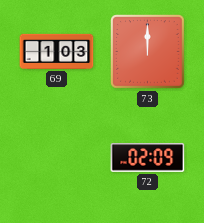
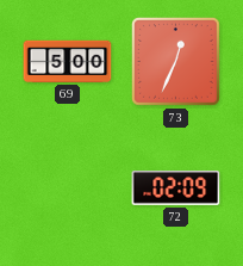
69: 1:03 -> 5:00
73: 12:00 -> 12:34
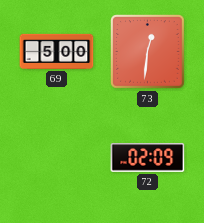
73: 12:34 -> 12:31
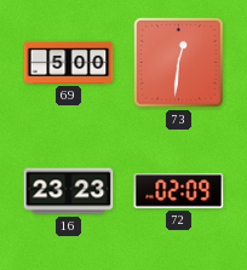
16: none -> 23:23
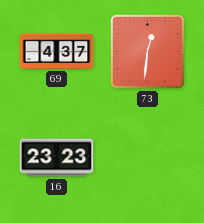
69: 5:00 -> 4:37
72: 02:09 -> none
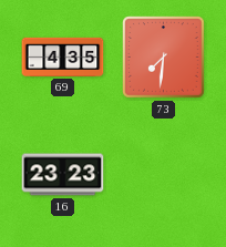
69: 4:37 -> 4:35
73: 12:31 -> 7:31
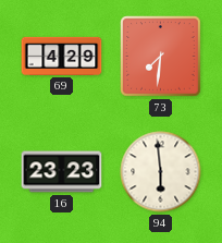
69: 4:35 -> 4:29
94: none -> 5:59
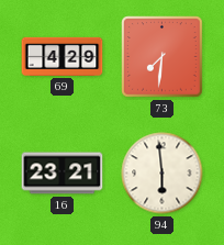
16: 23:23 -> 23:21
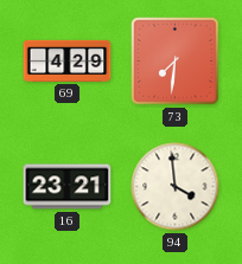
94: 5:59 -> 3:59
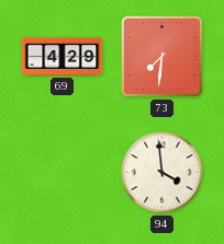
16: 23:21 -> none
